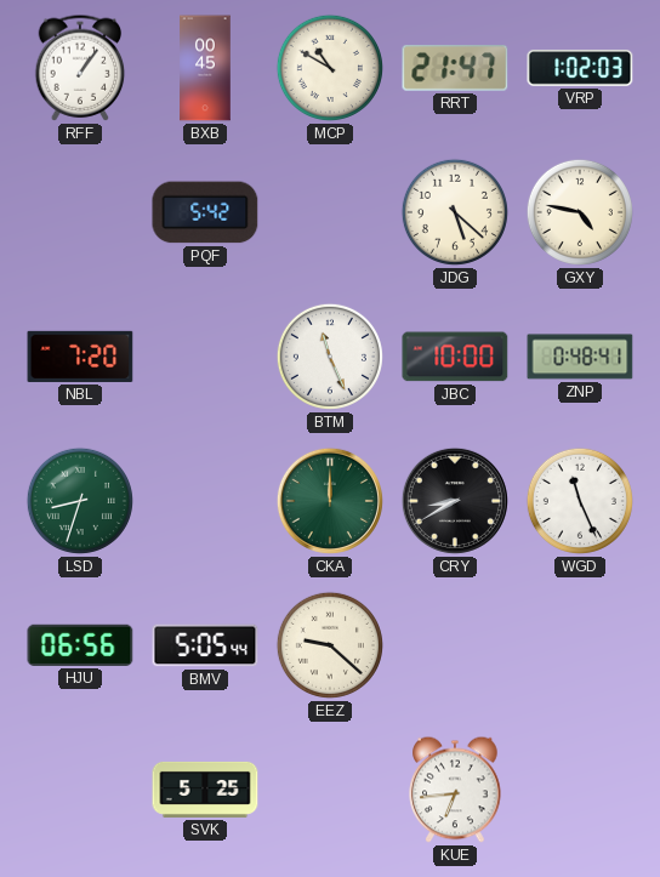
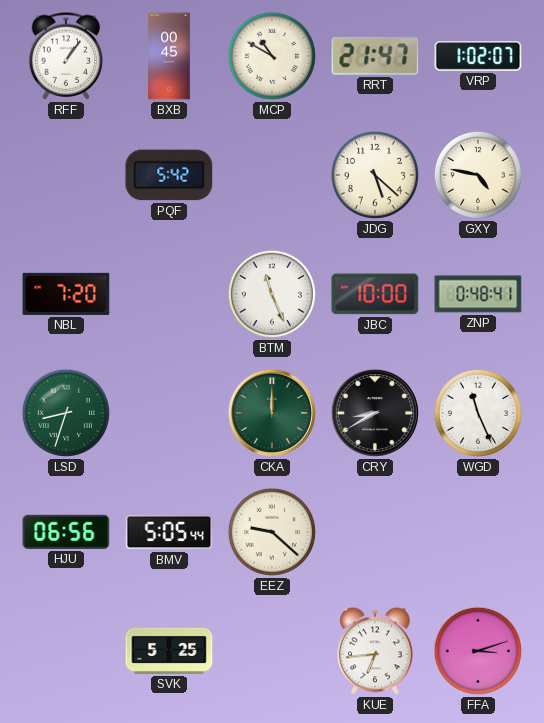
VRP: 1:02:03 -> 1:02:07
FFA: none -> 3:12
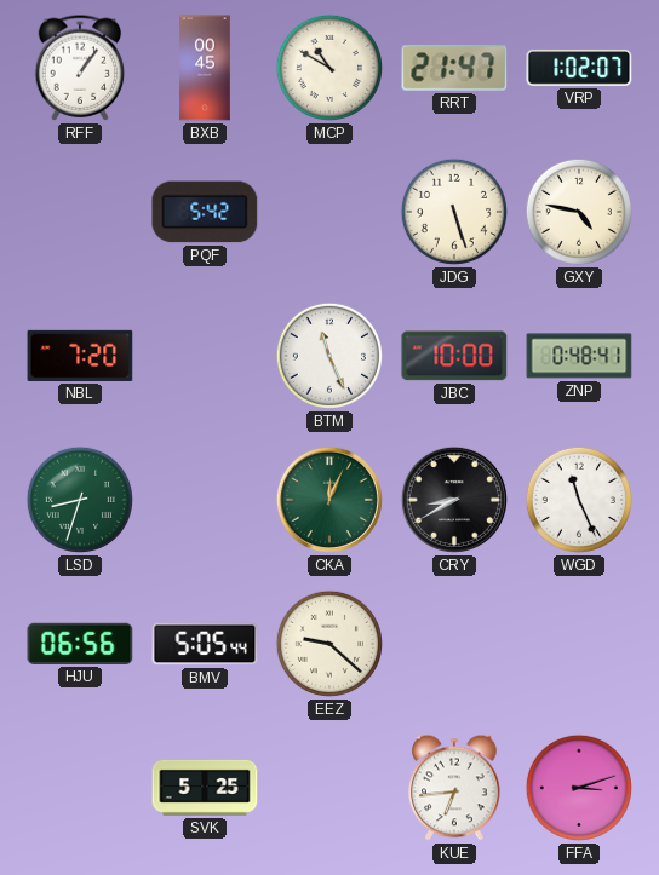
JDG: 5:22 -> 5:27
CKA: 12:00 -> 12:04
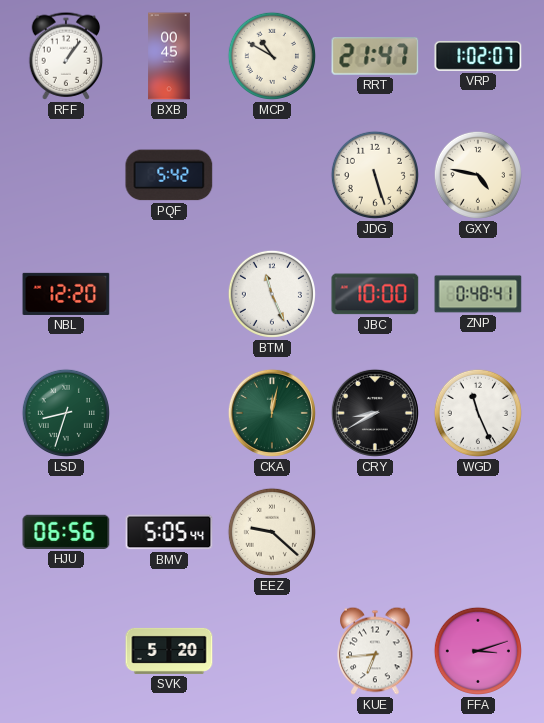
NBL: 7:20 -> 12:20
CKA: 12:04 -> 12:02
SVK: 5:25 -> 5:20
